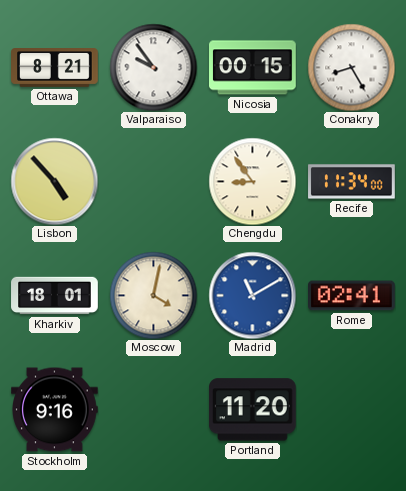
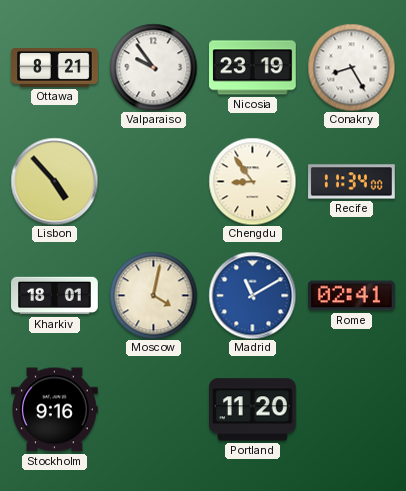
Nicosia: 00:15 -> 23:19
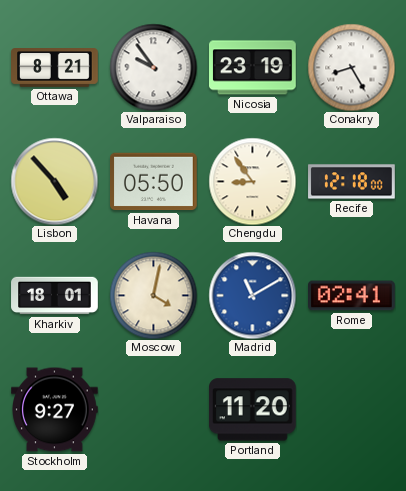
Havana: none -> 05:50
Recife: 11:34 -> 12:18
Stockholm: 9:16 -> 9:27
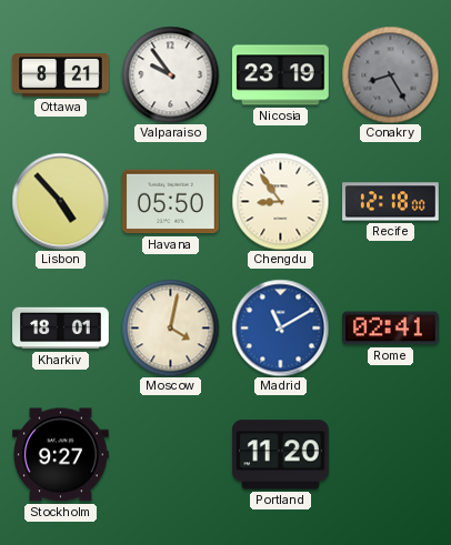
Conakry dial: white -> grey
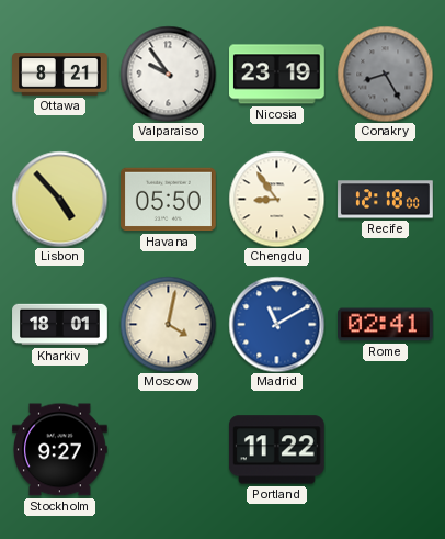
Portland: 11:20 -> 11:22
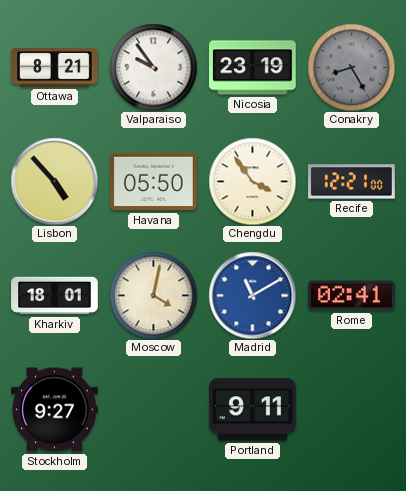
Chengdu: 8:54 -> 3:54
Recife: 12:18 -> 12:21
Portland: 11:22 -> 9:11
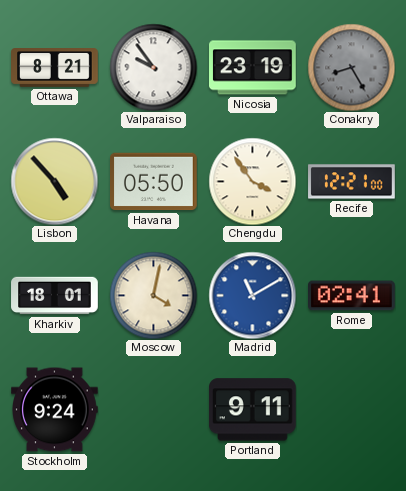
Stockholm: 9:27 -> 9:24
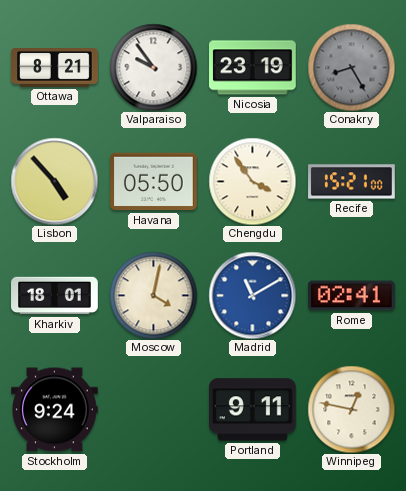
Recife: 12:21 -> 15:21
Winnipeg: none -> 12:47
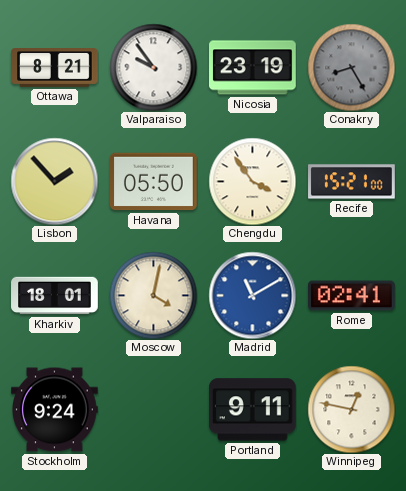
Lisbon: 4:53 -> 1:53
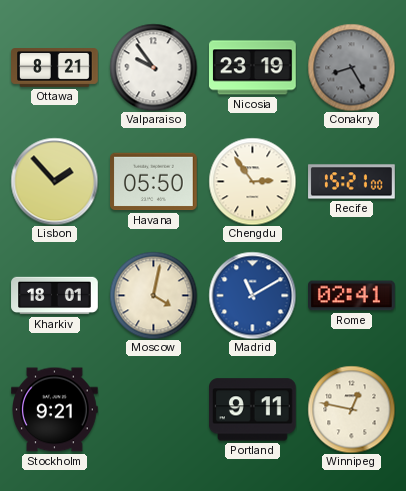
Chengdu: 3:54 -> 2:54
Stockholm: 9:24 -> 9:21
